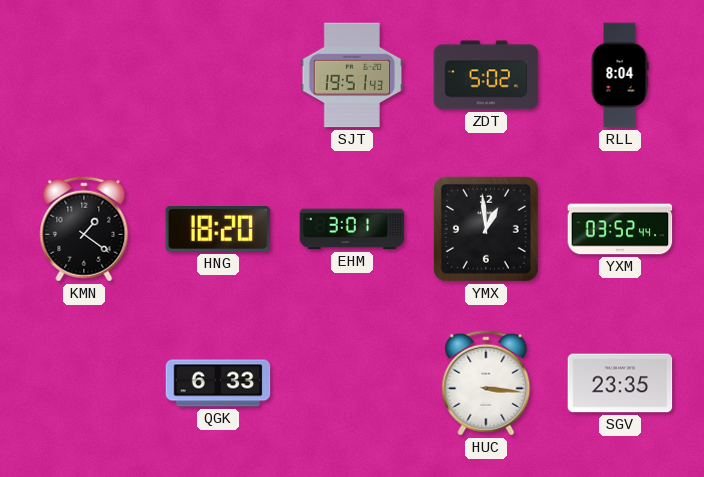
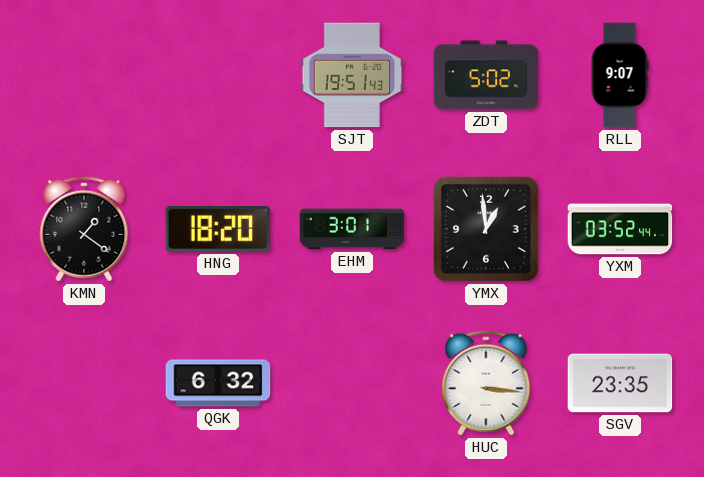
RLL: 8:04 -> 9:07
QGK: 6:33 -> 6:32
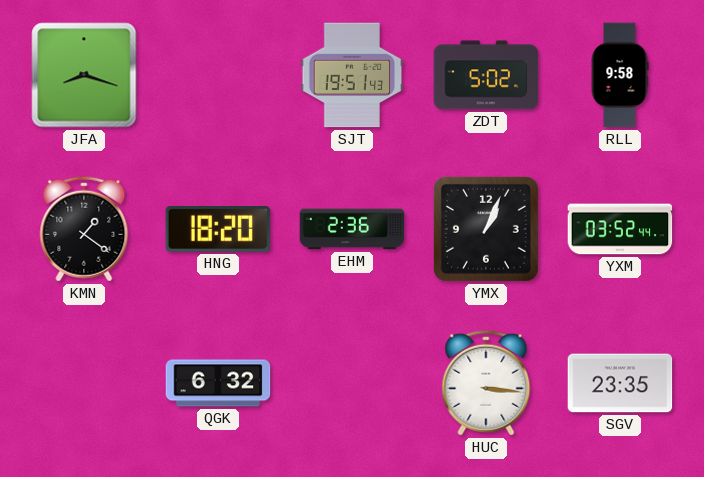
JFA: none -> 8:18
RLL: 9:07 -> 9:58
EHM: 3:01 -> 2:36
YMX: 12:59 -> 1:04
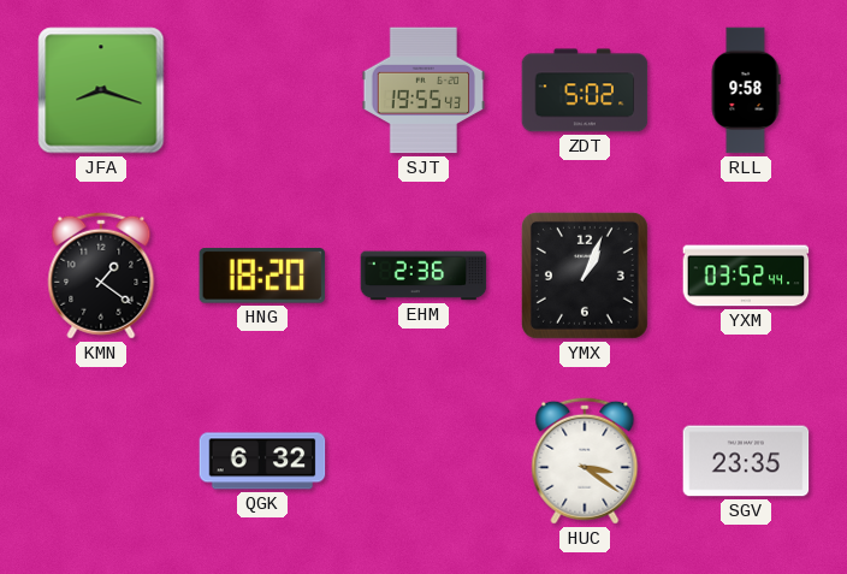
SJT: 19:51 -> 19:55
HUC: 3:16 -> 3:21
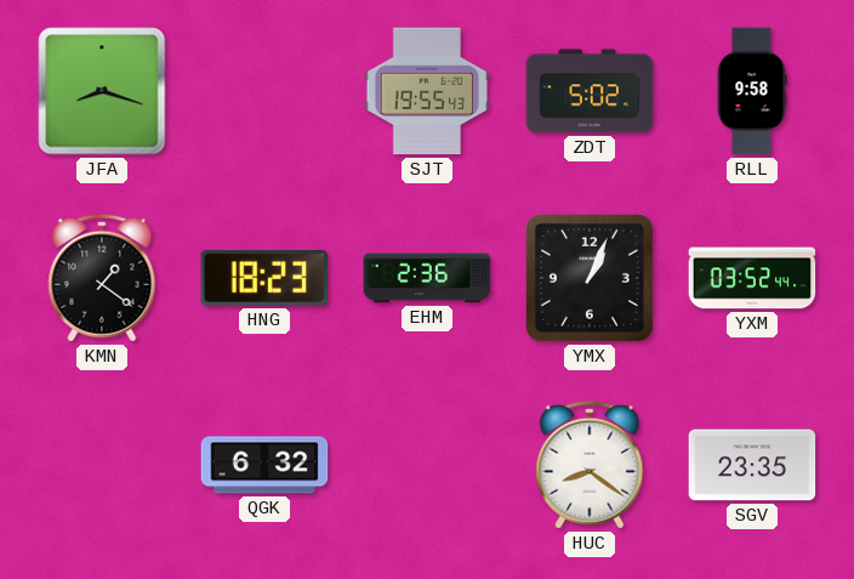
HNG: 18:20 -> 18:23
HUC: 3:21 -> 8:21
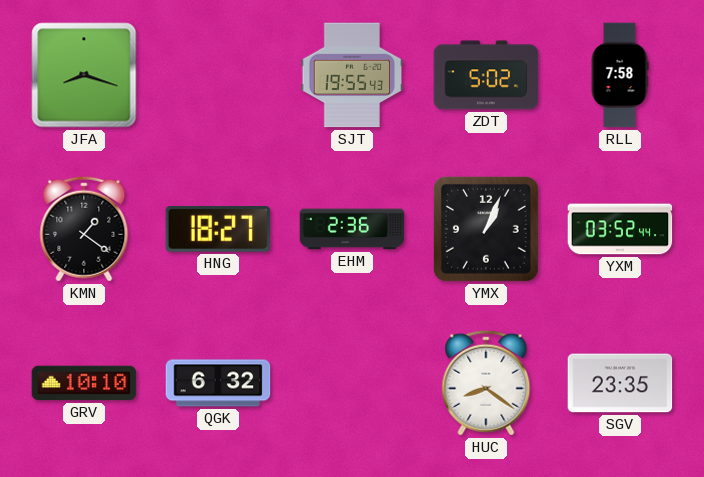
RLL: 9:58 -> 7:58
HNG: 18:23 -> 18:27
GRV: none -> 10:10
